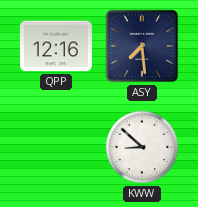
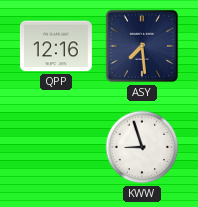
KWW: 8:52 -> 8:57
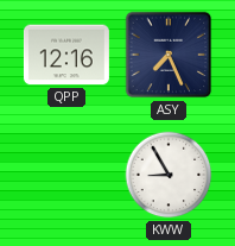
ASY: 7:29 -> 7:26
KWW: 8:57 -> 8:55
